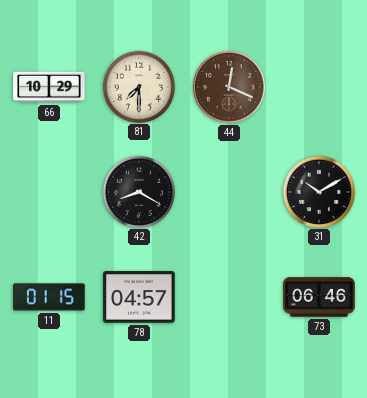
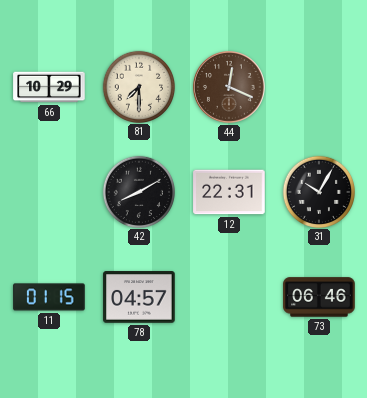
42: 8:20 -> 8:10
12: none -> 22:31
31: 10:10 -> 10:05
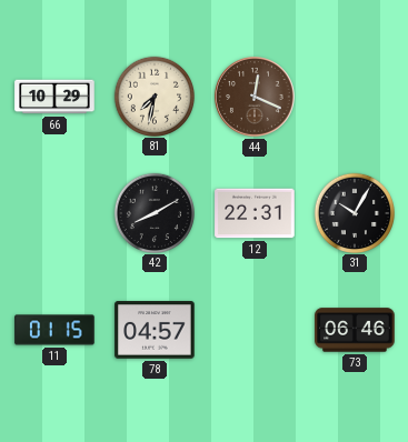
81: 7:30 -> 7:32
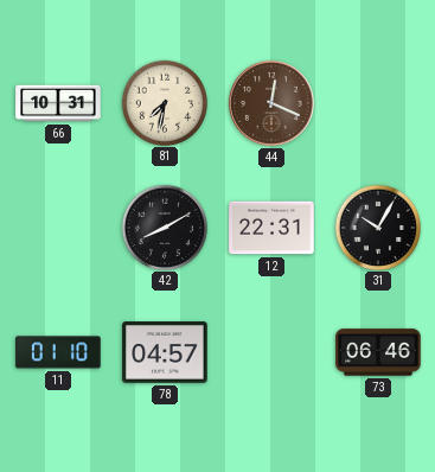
66: 10:29 -> 10:31
11: 01:15 -> 01:10
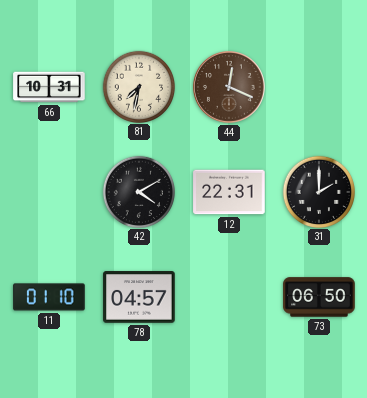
42: 8:10 -> 4:10
31: 10:05 -> 2:00
73: 06:46 -> 06:50
